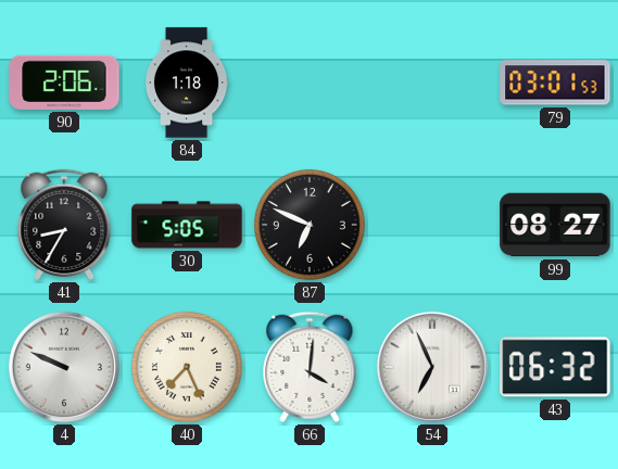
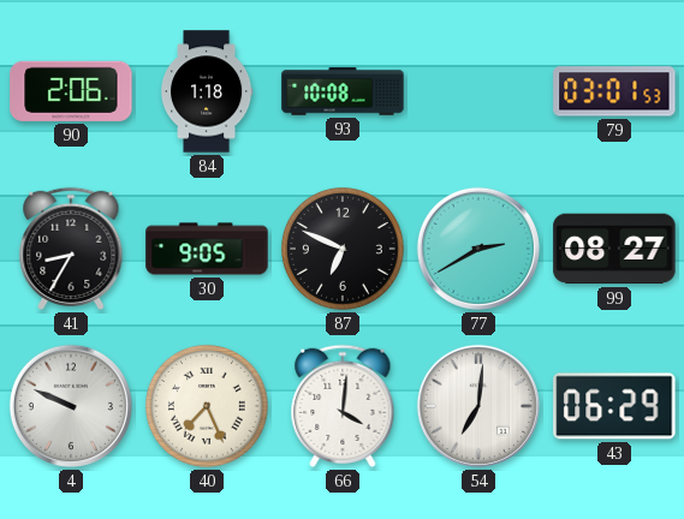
93: none -> 10:08
30: 5:05 -> 9:05
77: none -> 2:40
54: 6:56 -> 7:01
43: 06:32 -> 06:29
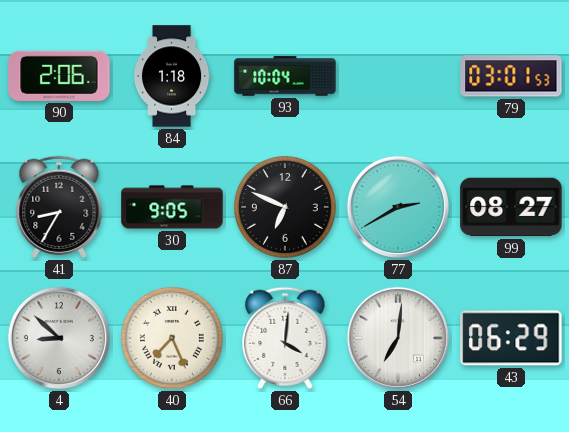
93: 10:08 -> 10:04
4: 9:49 -> 8:52
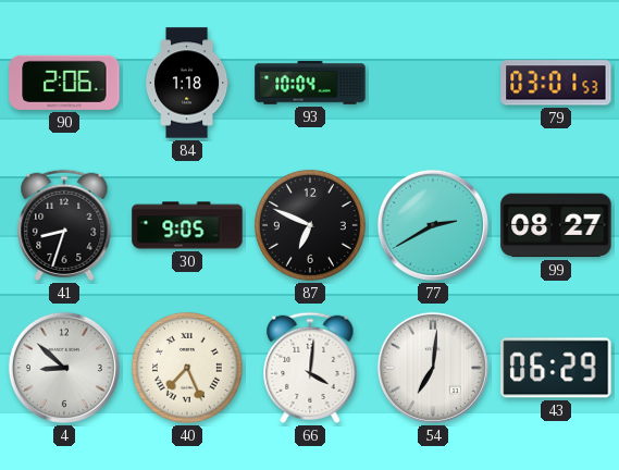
41: 8:35 -> 8:33
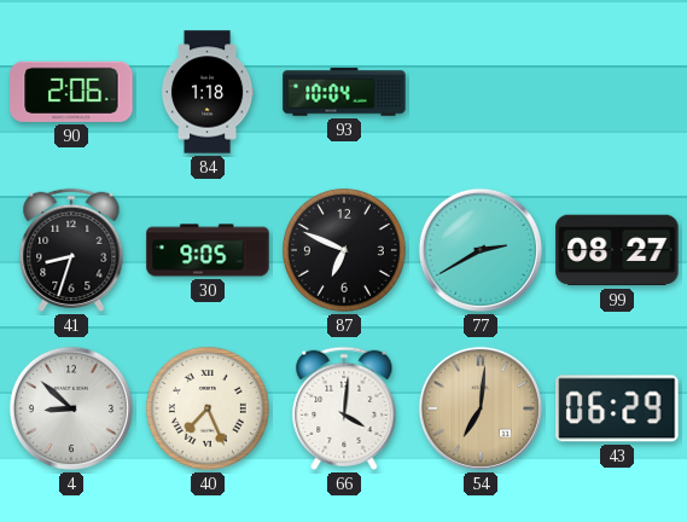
79: 03:01 -> none
54 dial: white -> champagne
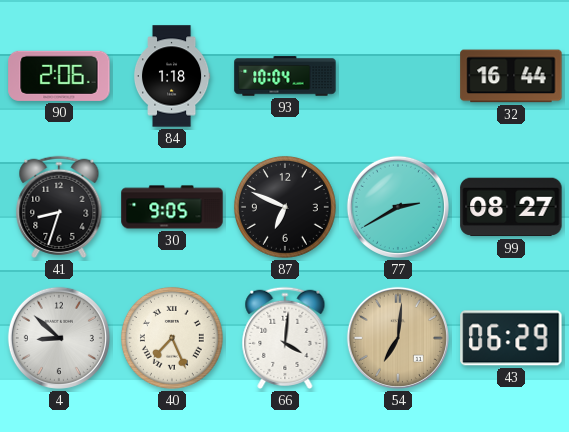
32: none -> 16:44
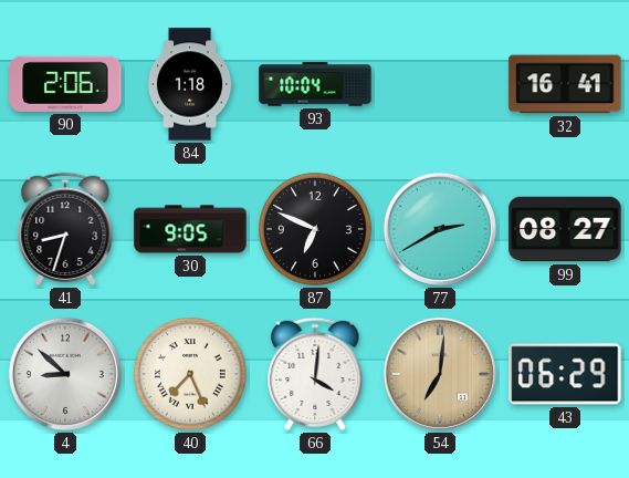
32: 16:44 -> 16:41
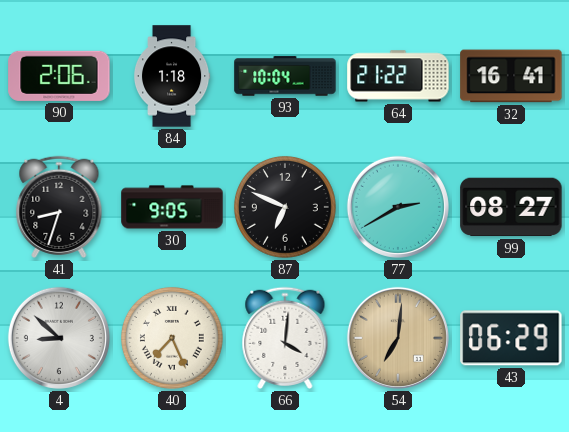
64: none -> 21:22
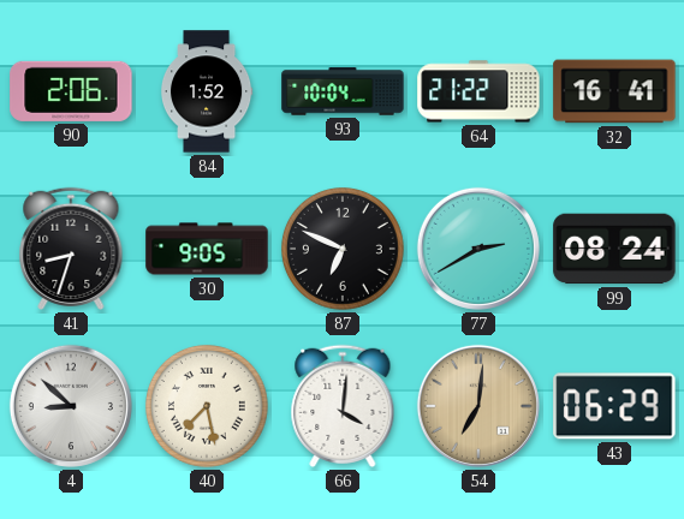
84: 1:18 -> 1:52
99: 08:27 -> 08:24
40: 7:26 -> 7:28
